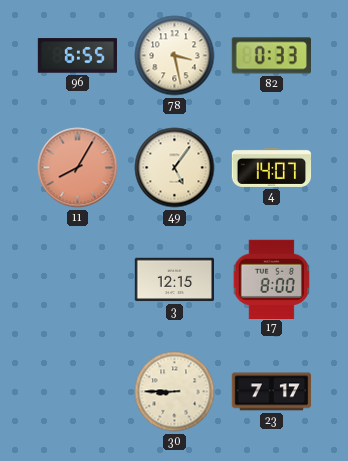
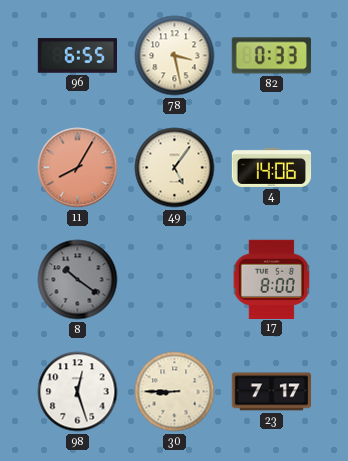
4: 14:07 -> 14:06
8: none -> 10:21
3: 12:15 -> none
98: none -> 12:27
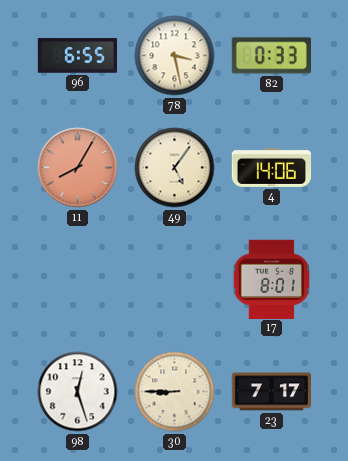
8: 10:21 -> none
17: 8:00 -> 8:01
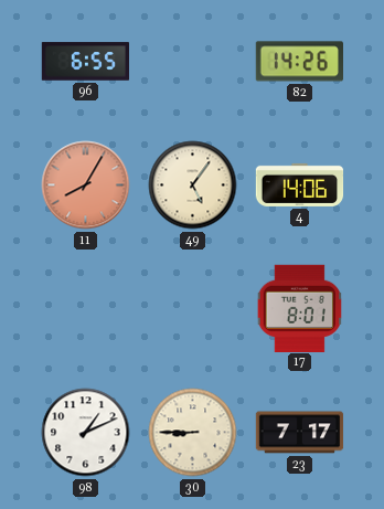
78: 3:28 -> none
82: 0:33 -> 14:26
98: 12:27 -> 1:11
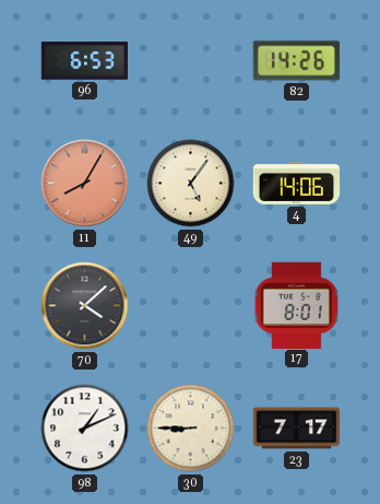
96: 6:55 -> 6:53
70: none -> 4:08
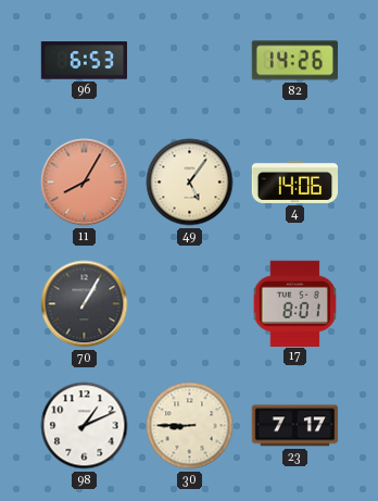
70: 4:08 -> 1:05
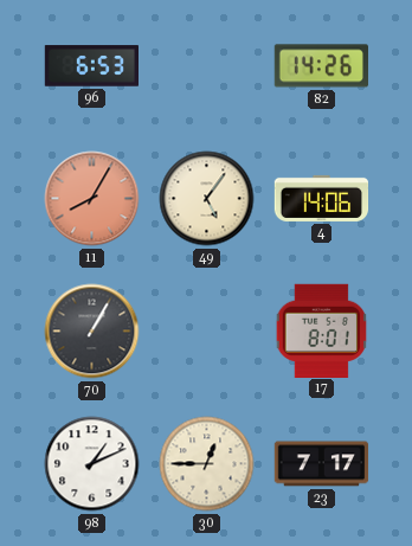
30: 8:45 -> 12:45
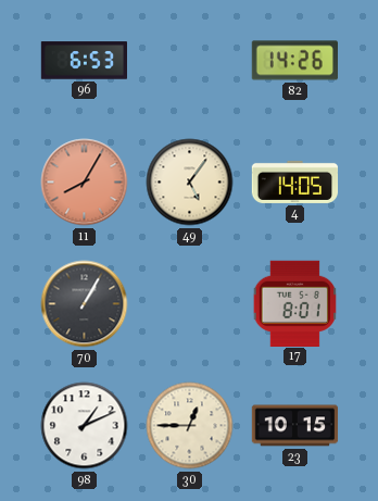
4: 14:06 -> 14:05
23: 7:17 -> 10:15
